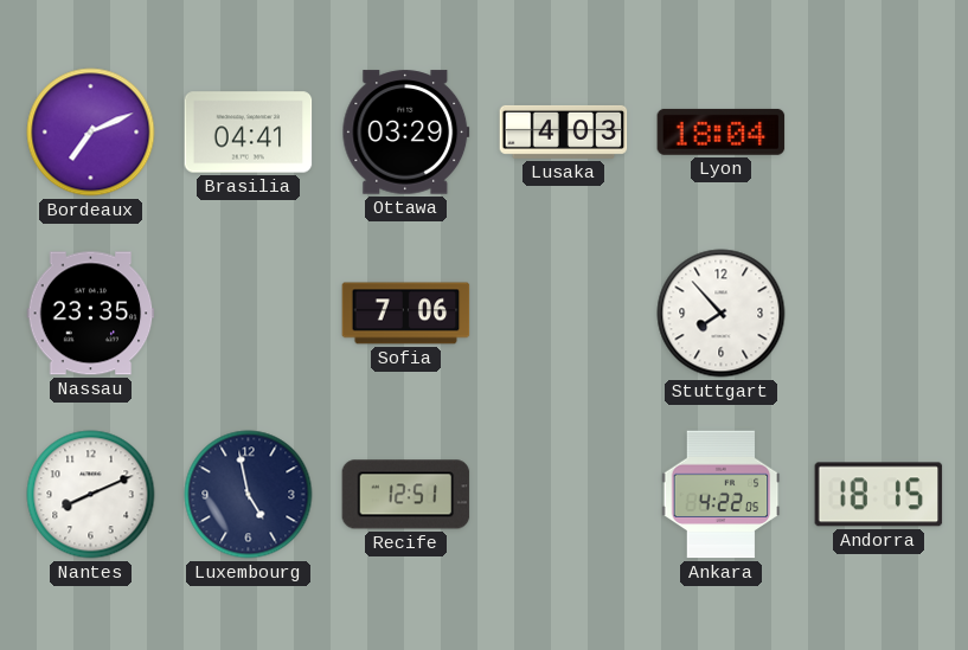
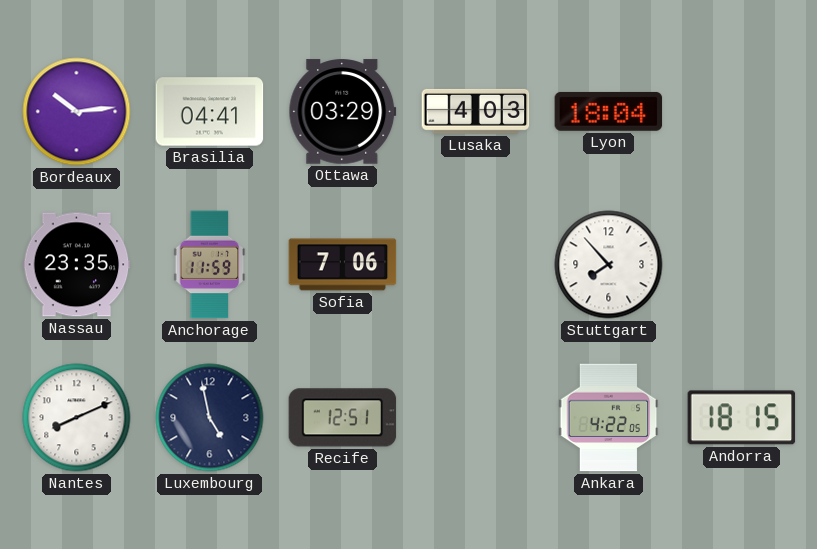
Bordeaux: 7:11 -> 10:14
Anchorage: none -> 11:59
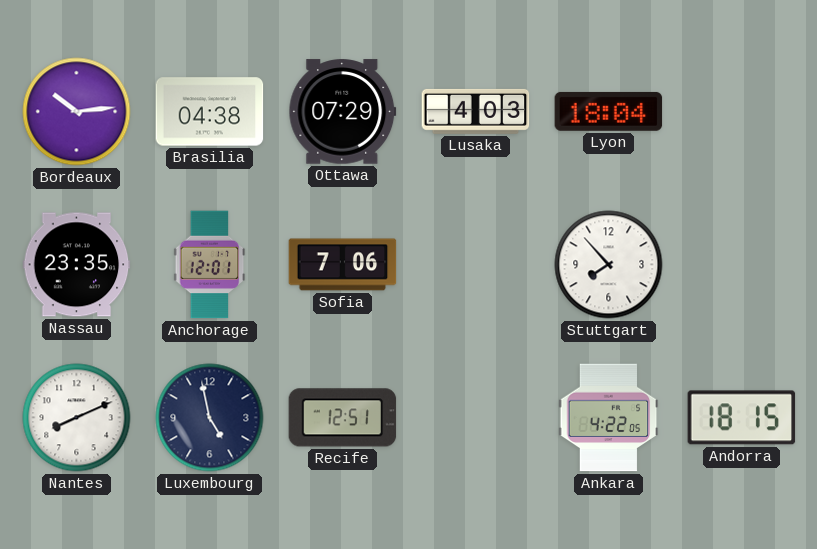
Brasilia: 04:41 -> 04:38
Ottawa: 03:29 -> 07:29
Anchorage: 11:59 -> 12:01
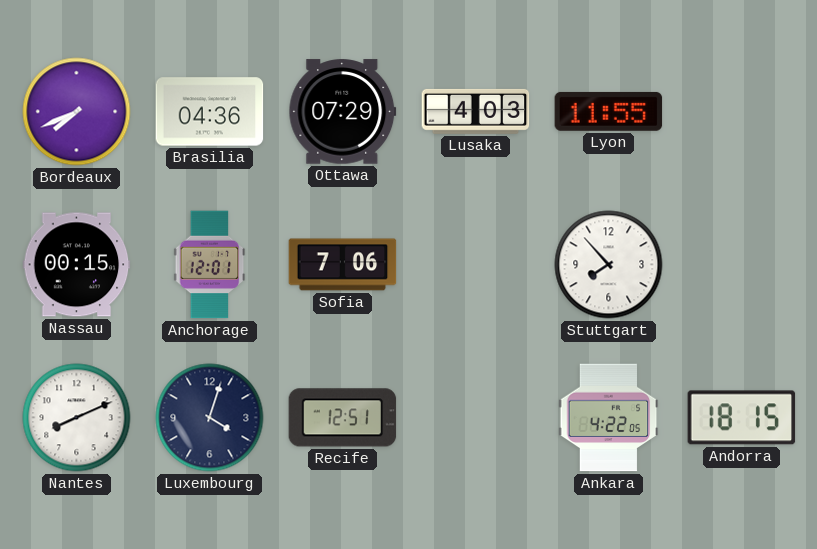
Bordeaux: 10:14 -> 7:41
Brasilia: 04:38 -> 04:36
Lyon: 18:04 -> 11:55
Nassau: 23:35 -> 00:15
Luxembourg: 4:58 -> 4:03
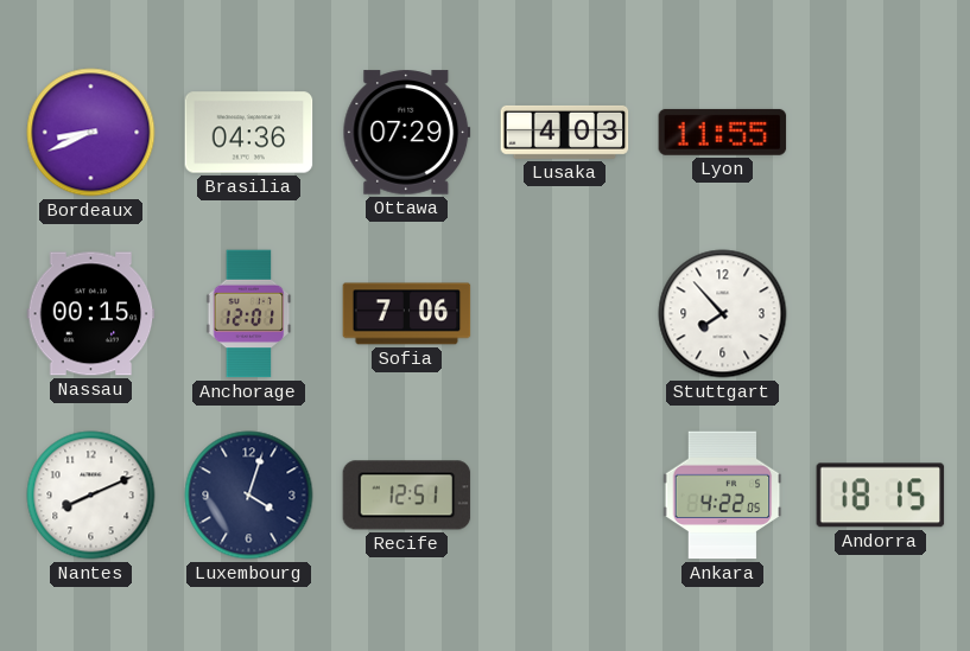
Bordeaux: 7:41 -> 8:41
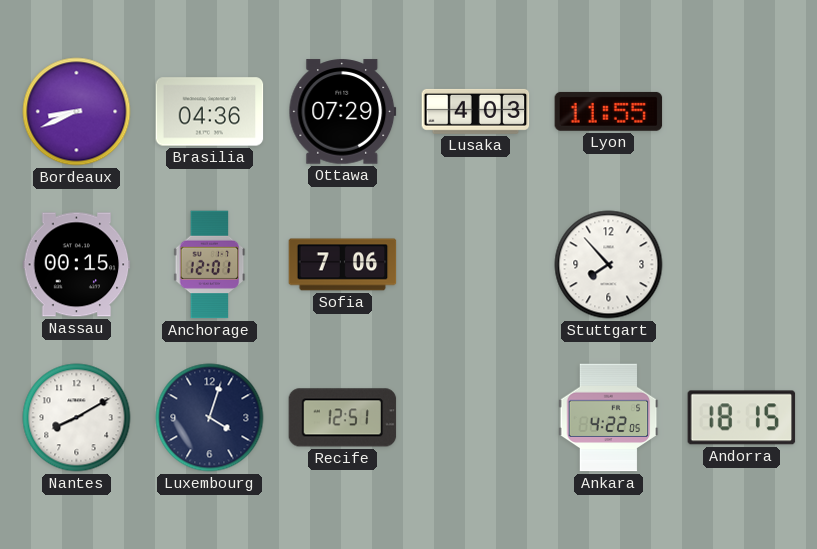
Nantes: 8:11 -> 8:10
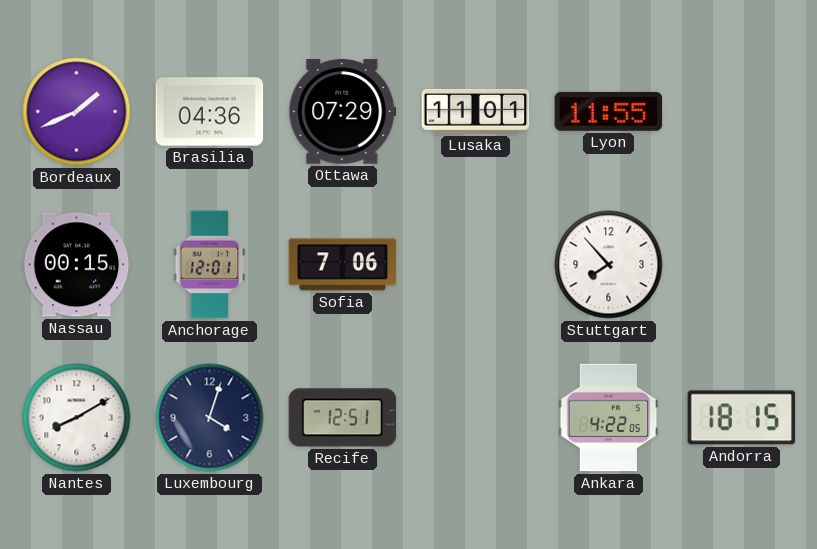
Bordeaux: 8:41 -> 1:41
Lusaka: 4:03 -> 11:01
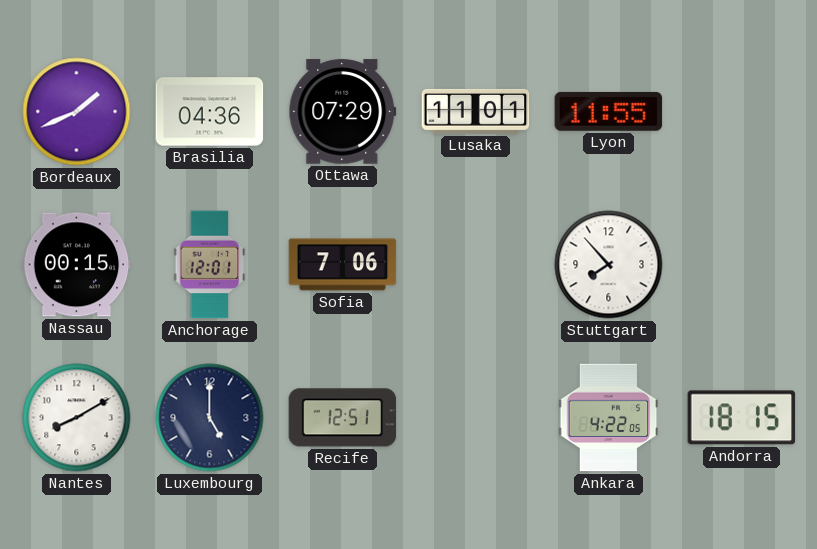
Luxembourg: 4:03 -> 5:00
